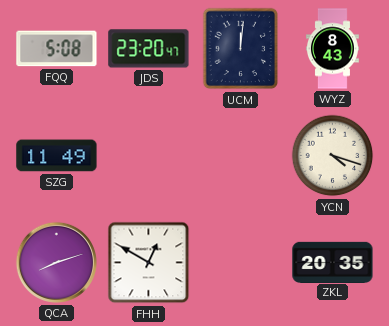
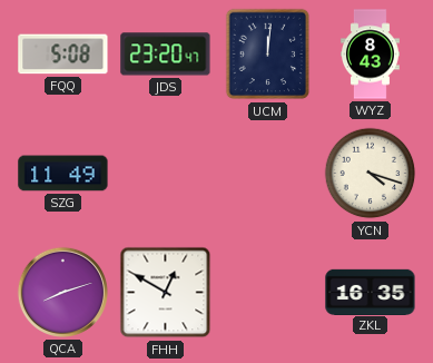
ZKL: 20:35 -> 16:35
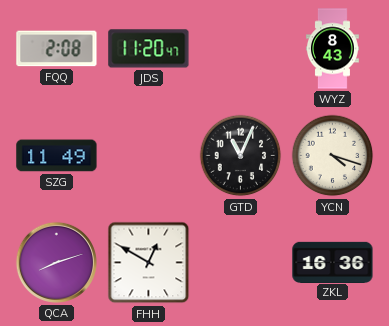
FQQ: 5:08 -> 2:08
JDS: 23:20 -> 11:20
UCM: 12:01 -> none
GTD: none -> 11:04
ZKL: 16:35 -> 16:36
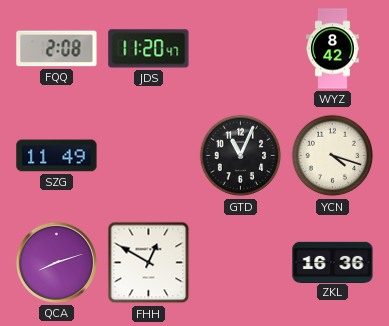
WYZ: 8:43 -> 8:42
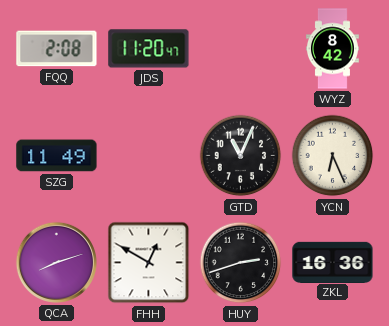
YCN: 4:18 -> 6:26
HUY: none -> 2:42
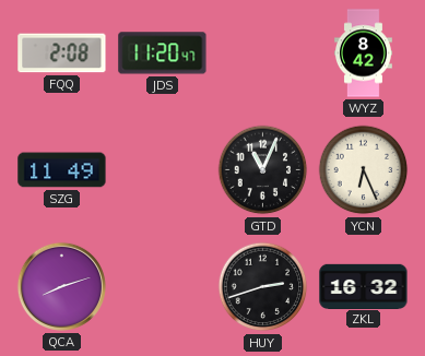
FHH: 12:50 -> none
ZKL: 16:36 -> 16:32
